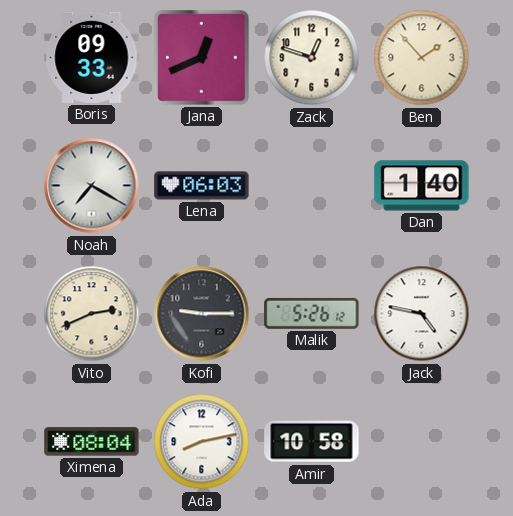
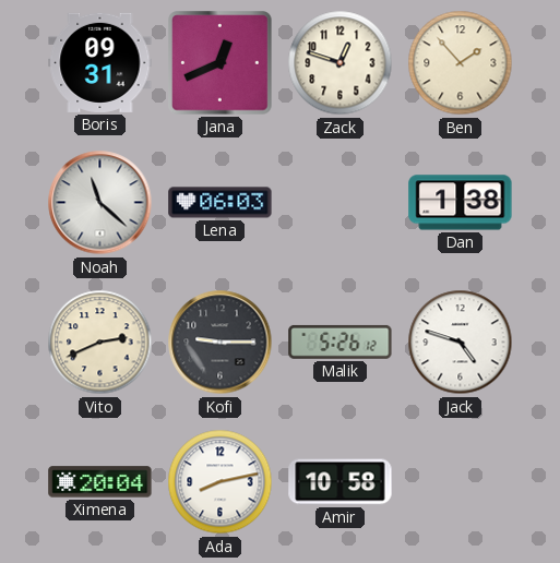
Boris: 09:33 -> 09:31
Noah: 7:20 -> 11:22
Dan: 1:40 -> 1:38
Jack: 4:47 -> 4:48
Ximena: 08:04 -> 20:04
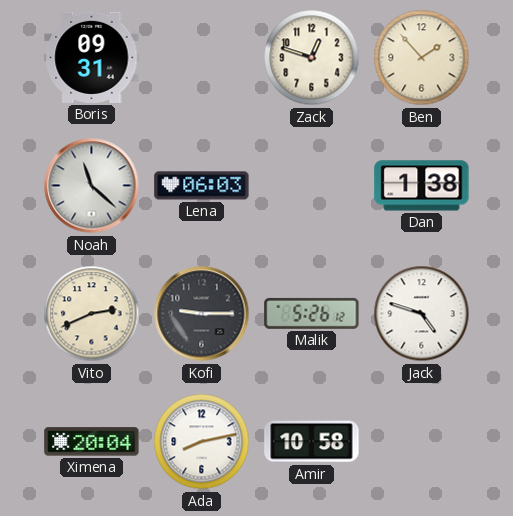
Jana: 12:41 -> none
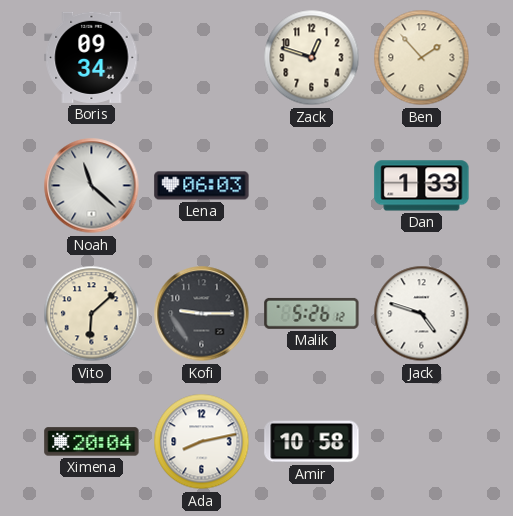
Boris: 09:31 -> 09:34
Dan: 1:38 -> 1:33
Vito: 2:41 -> 6:08
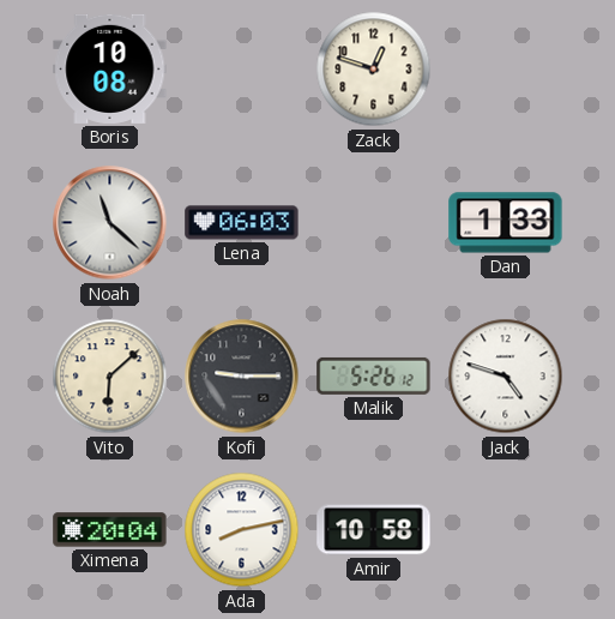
Boris: 09:34 -> 10:08
Ben: 1:53 -> none
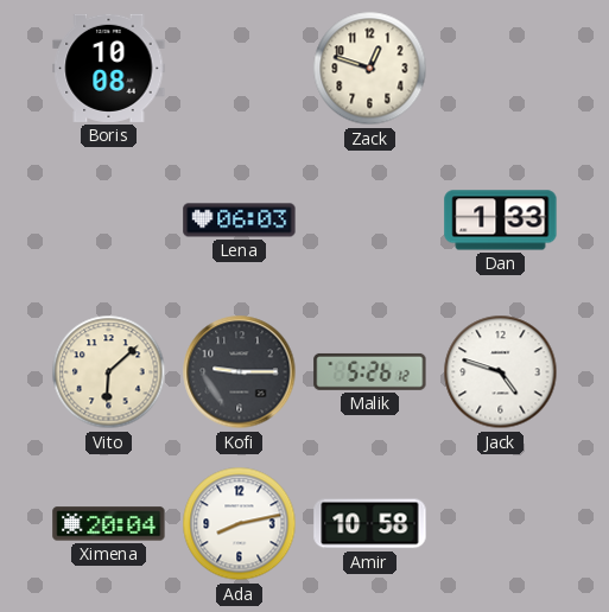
Noah: 11:22 -> none
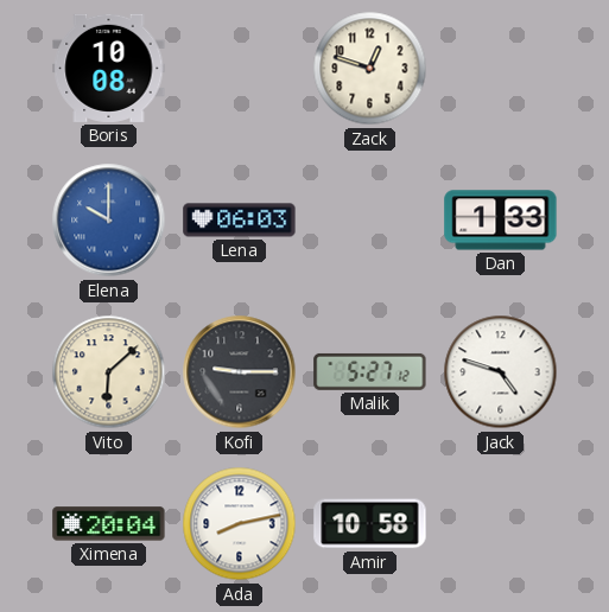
Elena: none -> 10:00
Malik: 5:26 -> 5:27
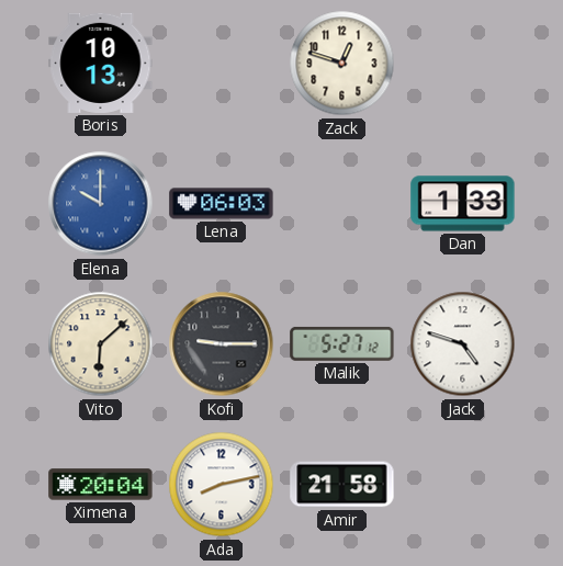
Boris: 10:08 -> 10:13
Amir: 10:58 -> 21:58
